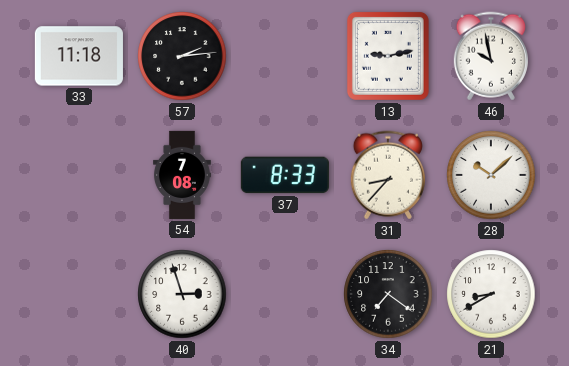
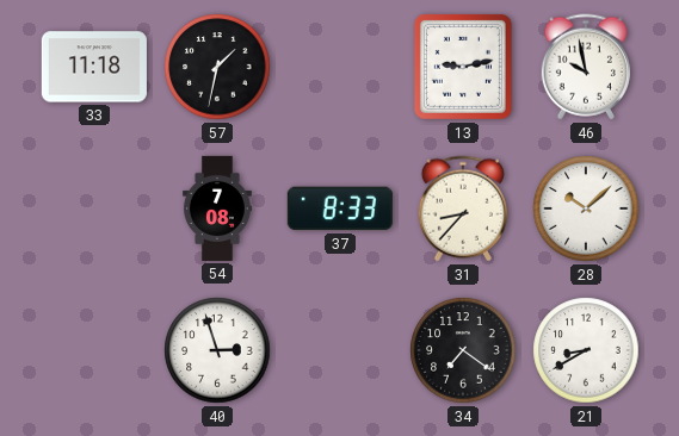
57: 2:14 -> 1:32
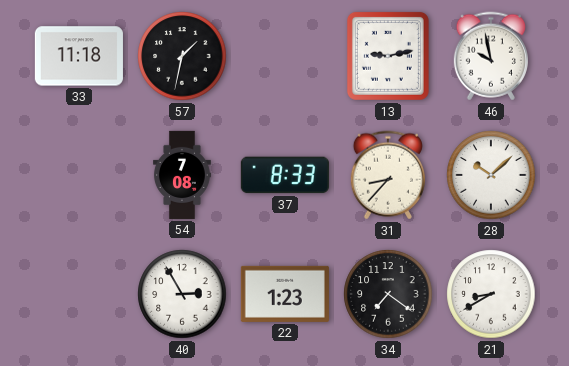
40: 2:57 -> 2:55
22: none -> 1:23
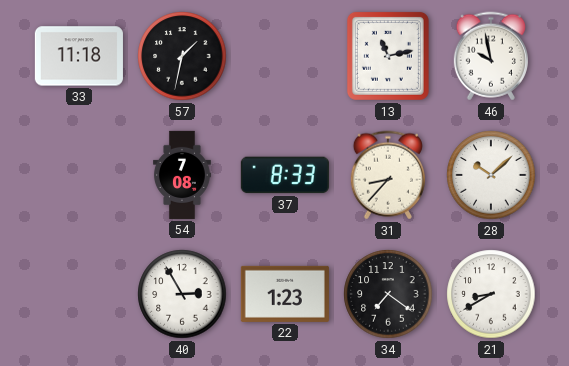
13: 9:13 -> 11:13
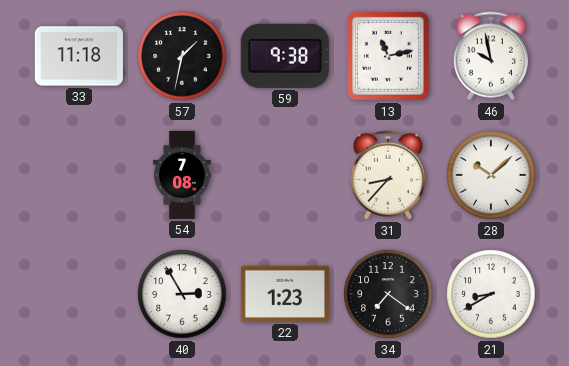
59: none -> 9:38
37: 8:33 -> none
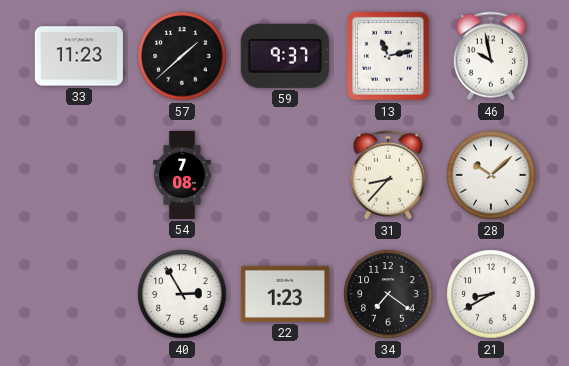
33: 11:18 -> 11:23
57: 1:32 -> 1:38
59: 9:38 -> 9:37
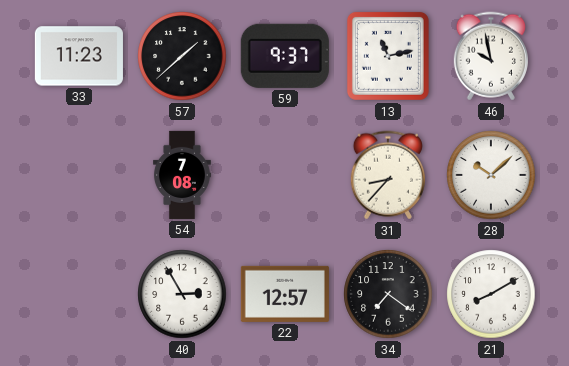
22: 1:23 -> 12:57
21: 8:40 -> 8:10
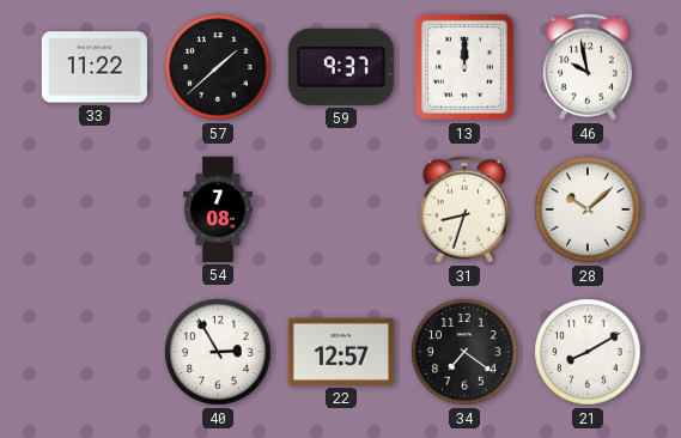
33: 11:23 -> 11:22
13: 11:13 -> 12:00
31: 8:37 -> 8:33
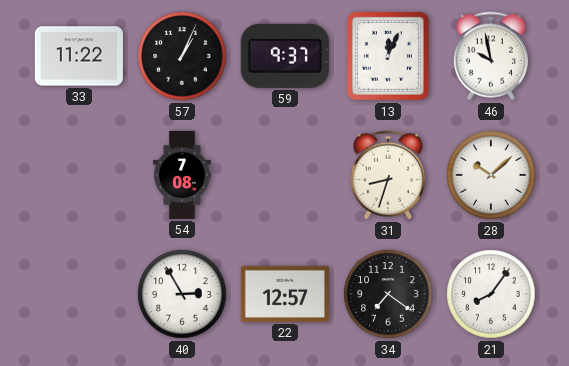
57: 1:38 -> 1:04
13: 12:00 -> 12:04
21: 8:10 -> 8:06
